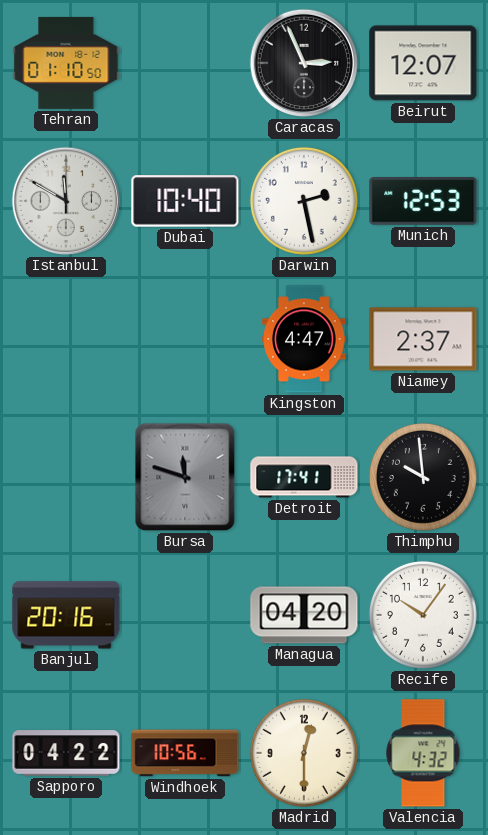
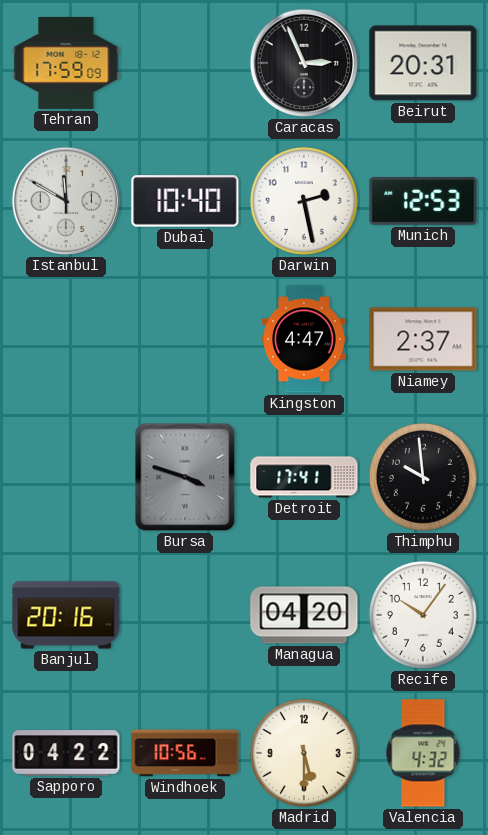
Tehran: 01:10 -> 17:59
Beirut: 12:07 -> 20:31
Bursa: 11:48 -> 3:48
Madrid: 12:30 -> 5:30
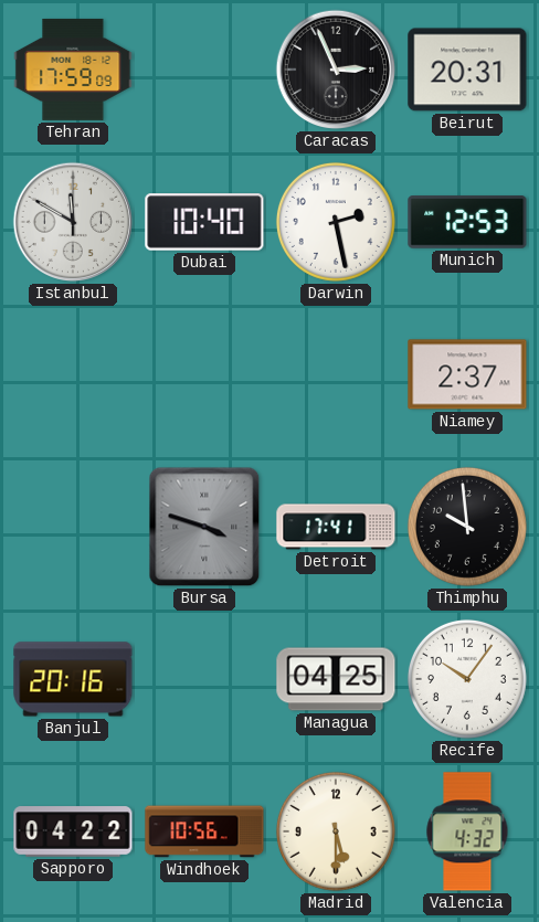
Kingston: 4:47 -> none
Managua: 04:20 -> 04:25
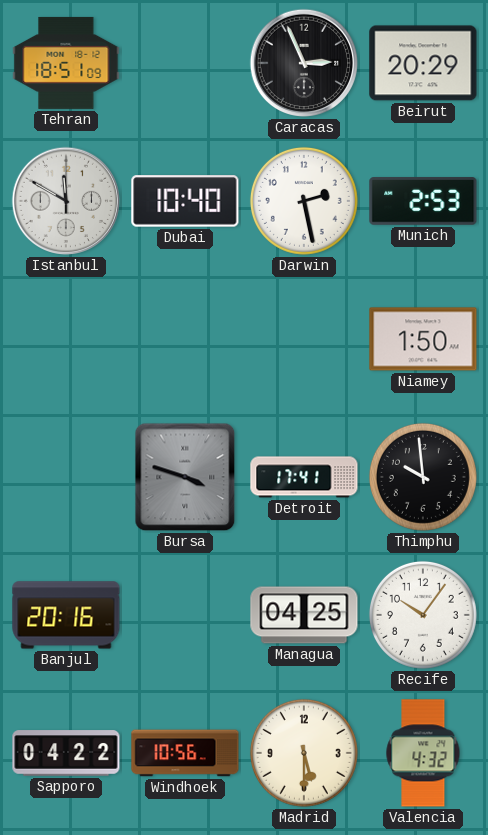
Tehran: 17:59 -> 18:51
Beirut: 20:31 -> 20:29
Munich: 12:53 -> 2:53
Niamey: 2:37 -> 1:50
